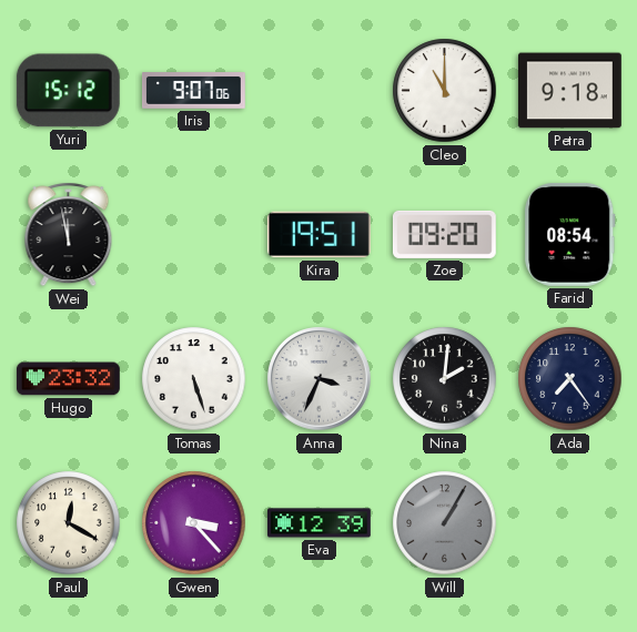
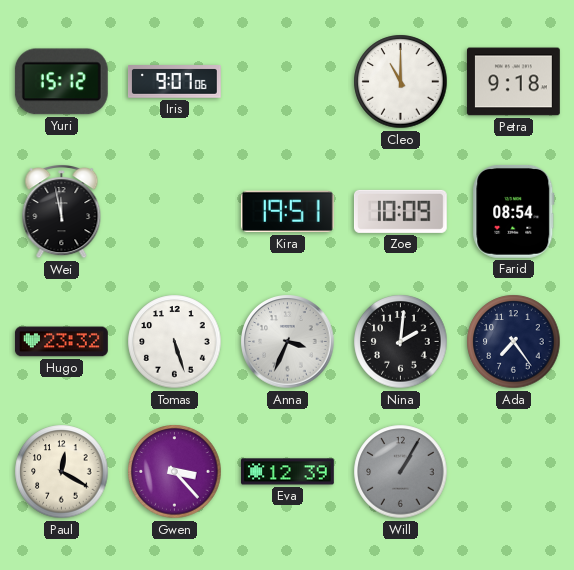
Zoe: 09:20 -> 10:09
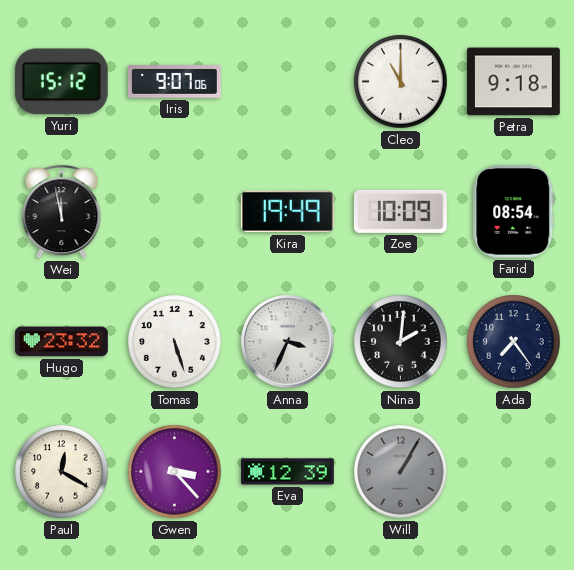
Kira: 19:51 -> 19:49
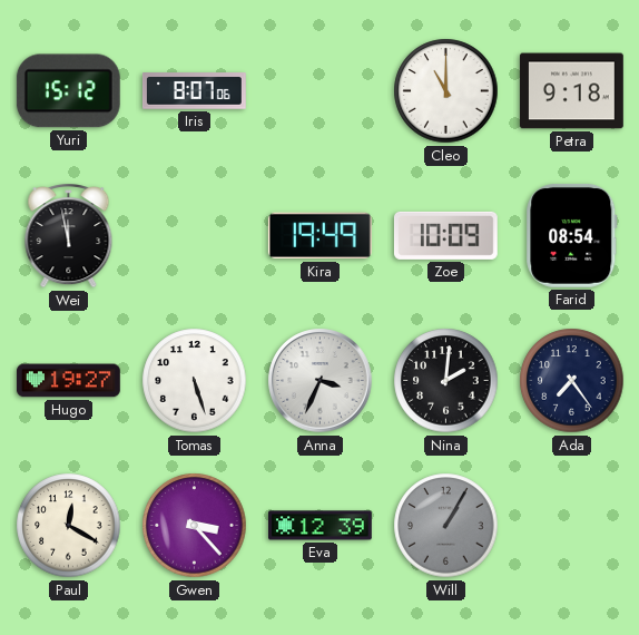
Iris: 9:07 -> 8:07
Hugo: 23:32 -> 19:27
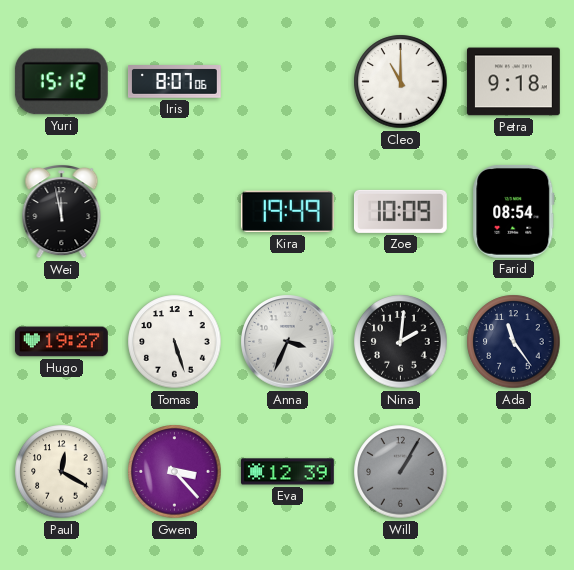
Ada: 7:24 -> 11:24
